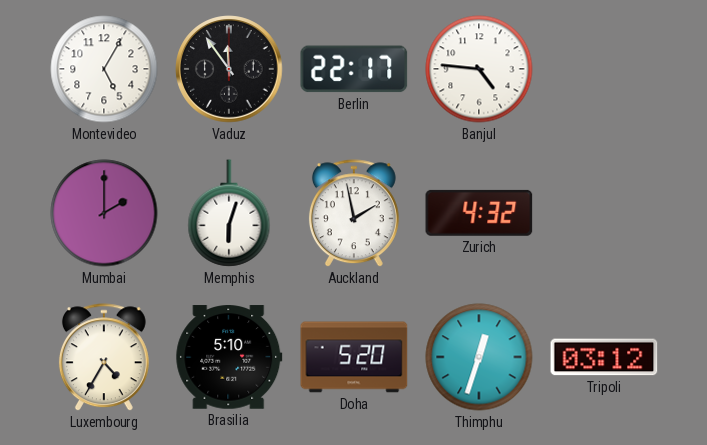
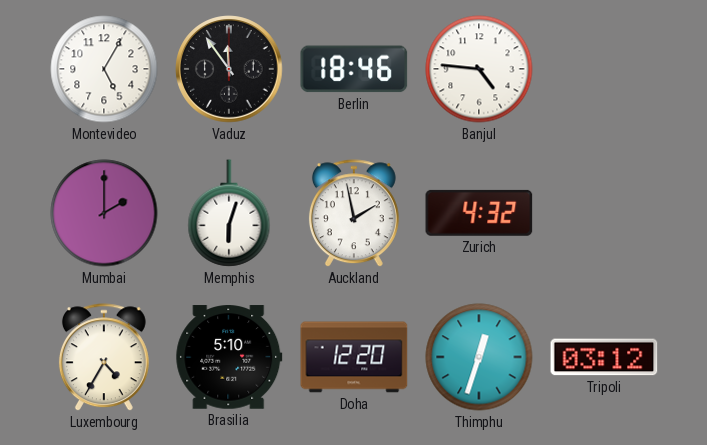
Berlin: 22:17 -> 18:46
Doha: 5:20 -> 12:20
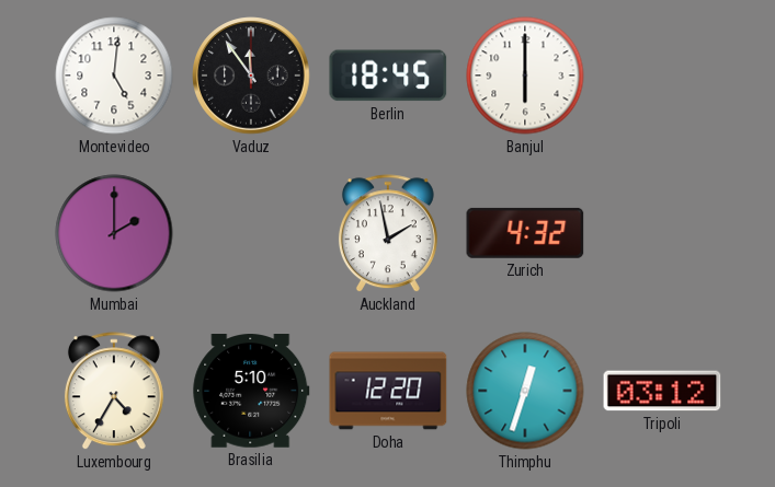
Montevideo: 5:05 -> 5:01
Berlin: 18:46 -> 18:45
Banjul: 4:46 -> 6:00
Memphis: 6:03 -> none
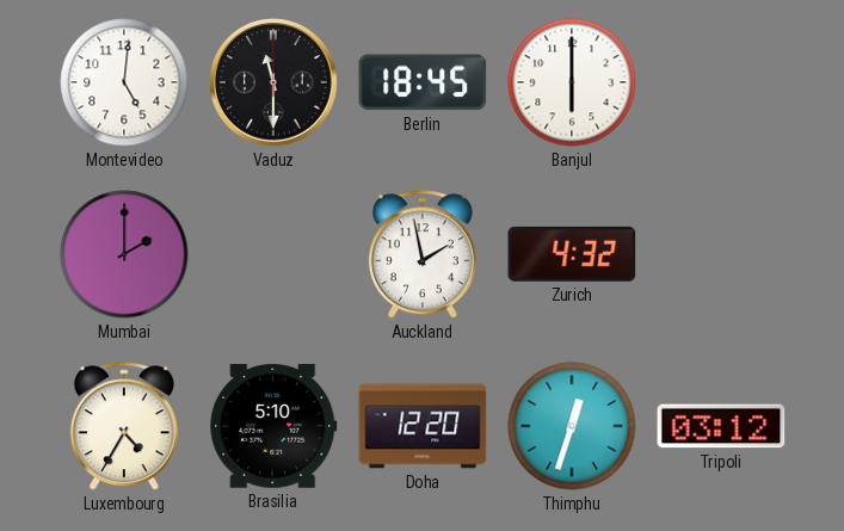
Vaduz: 11:54 -> 11:30
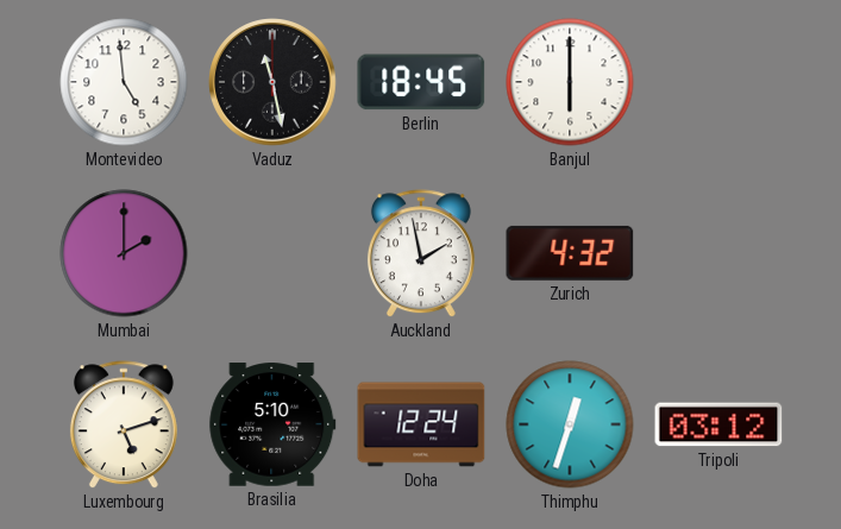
Montevideo: 5:01 -> 4:59
Vaduz: 11:30 -> 11:28
Luxembourg: 4:35 -> 5:12
Doha: 12:20 -> 12:24
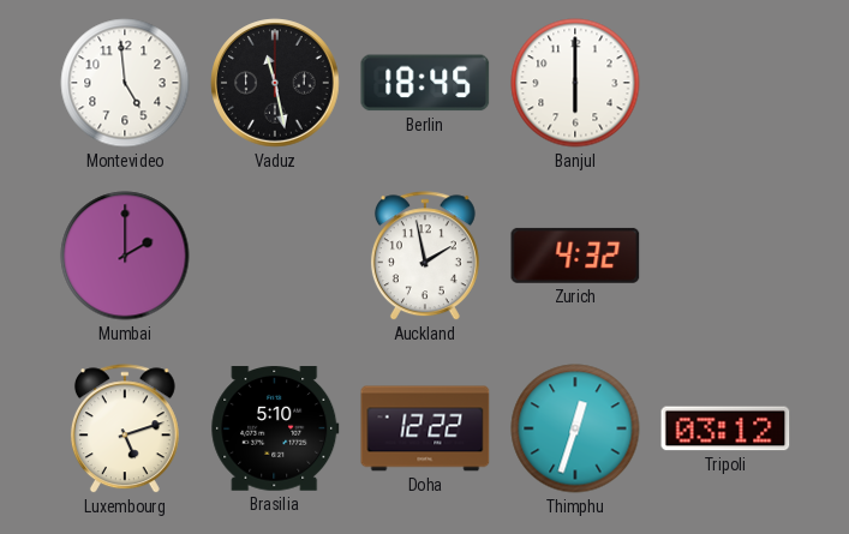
Doha: 12:24 -> 12:22
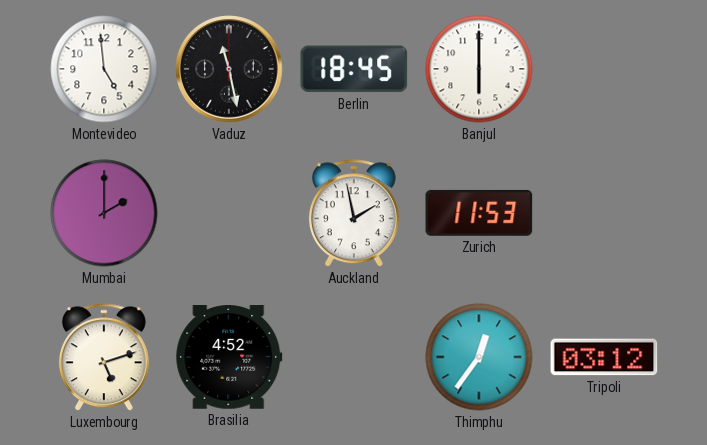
Zurich: 4:32 -> 11:53
Brasilia: 5:10 -> 4:52
Doha: 12:22 -> none
Thimphu: 12:33 -> 12:36
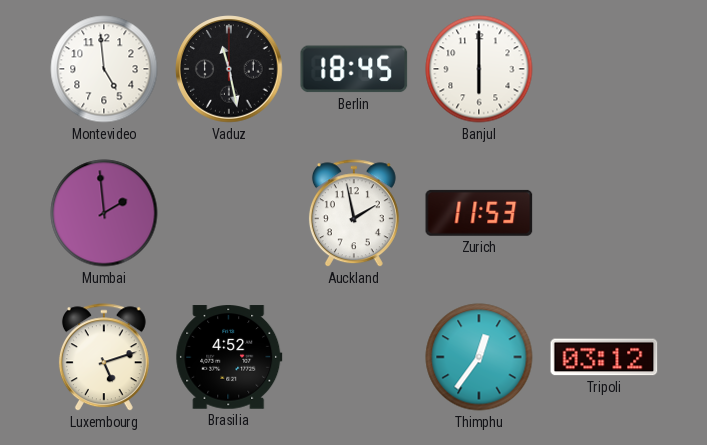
Mumbai: 2:00 -> 1:59
